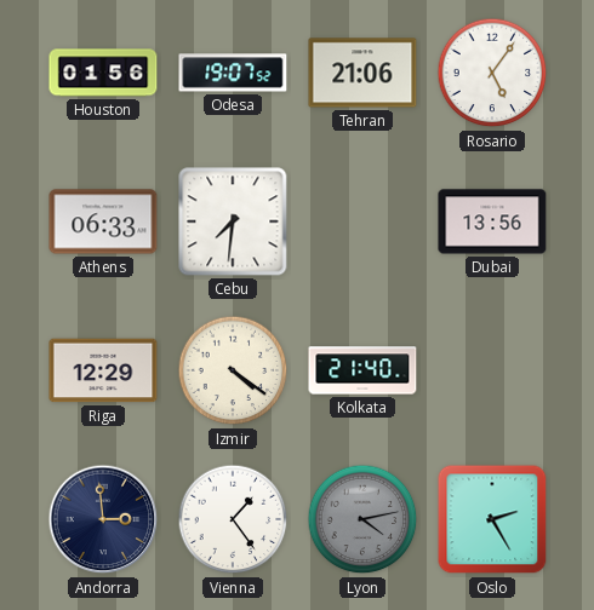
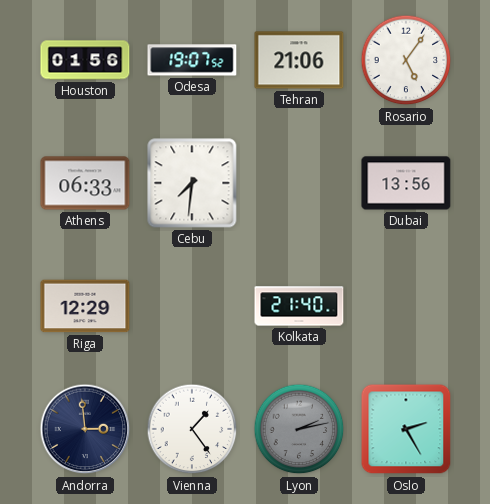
Izmir: 4:21 -> none
Lyon: 4:13 -> 2:13
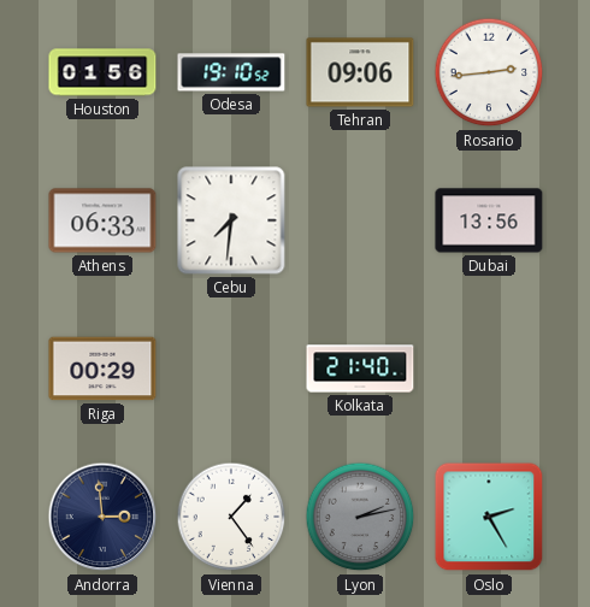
Odesa: 19:07 -> 19:10
Tehran: 21:06 -> 09:06
Rosario: 5:06 -> 2:44
Riga: 12:29 -> 00:29
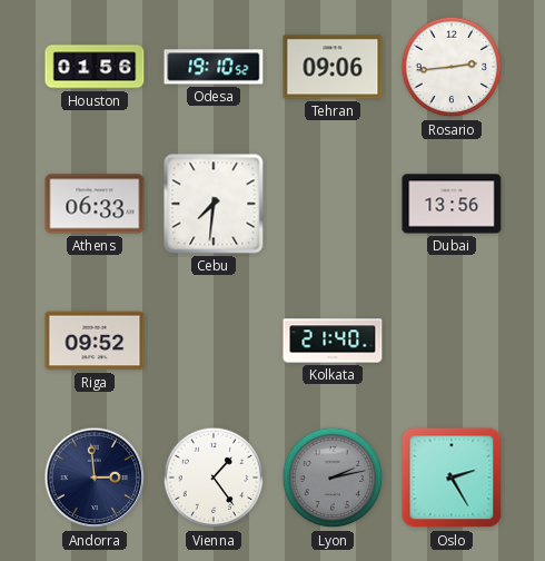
Riga: 00:29 -> 09:52
